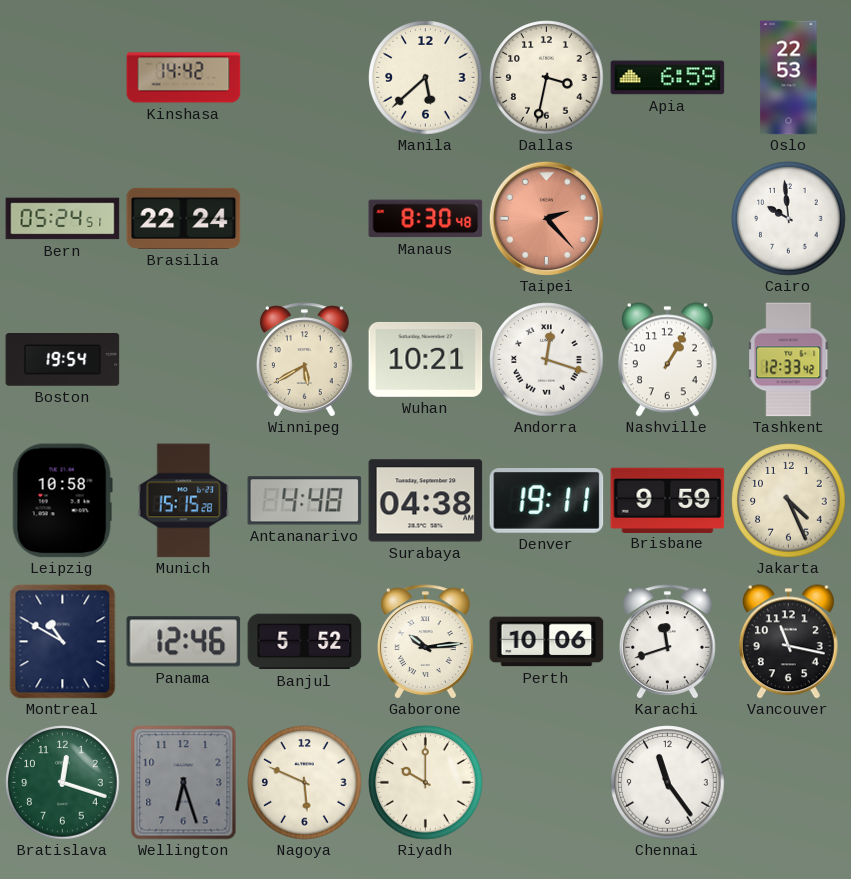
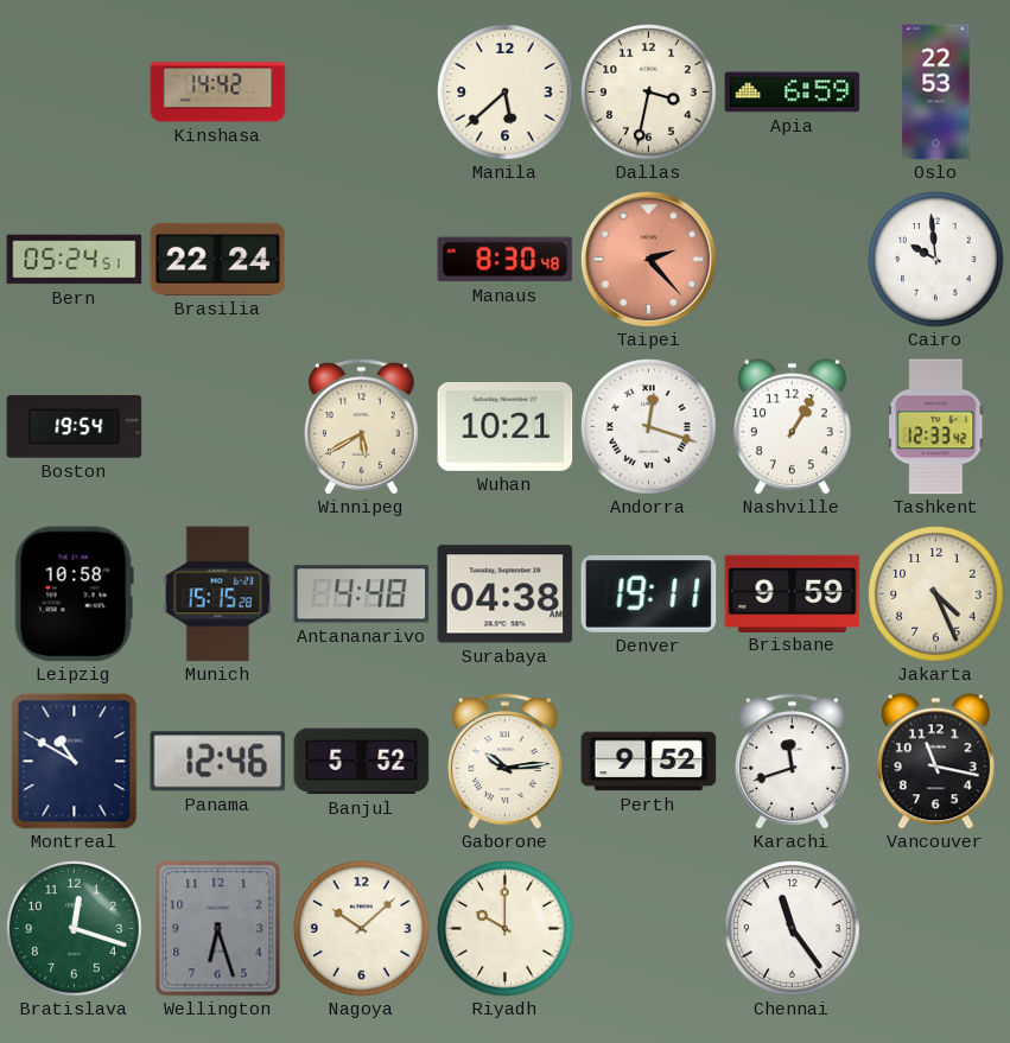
Perth: 10:06 -> 9:52
Nagoya: 5:49 -> 10:08
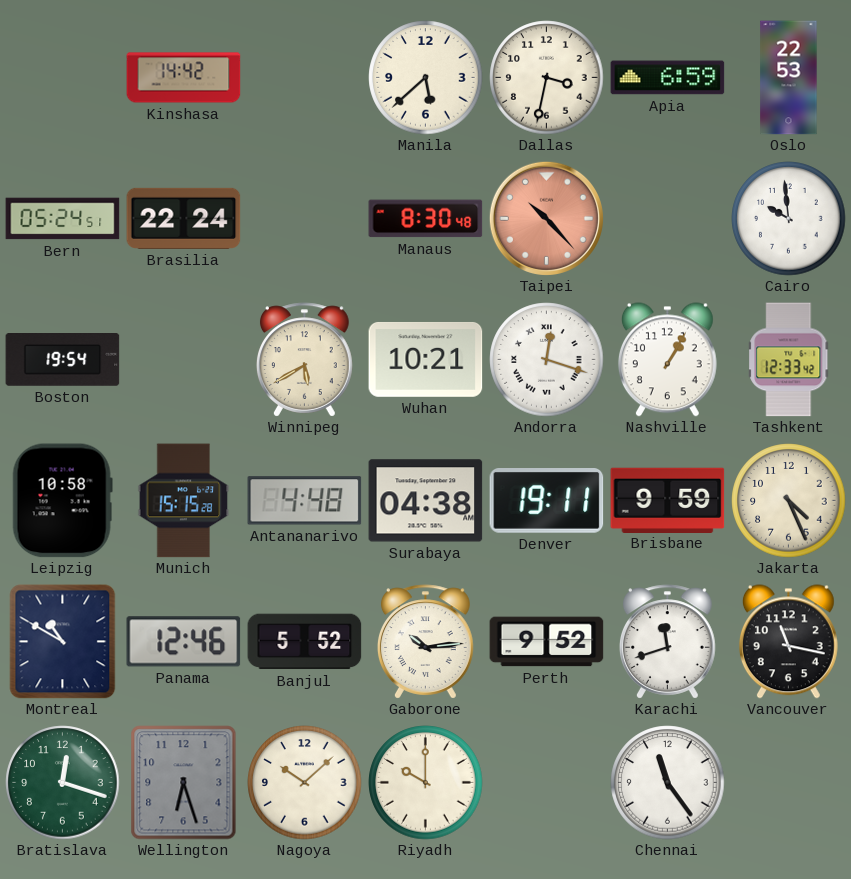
Taipei: 2:23 -> 10:23
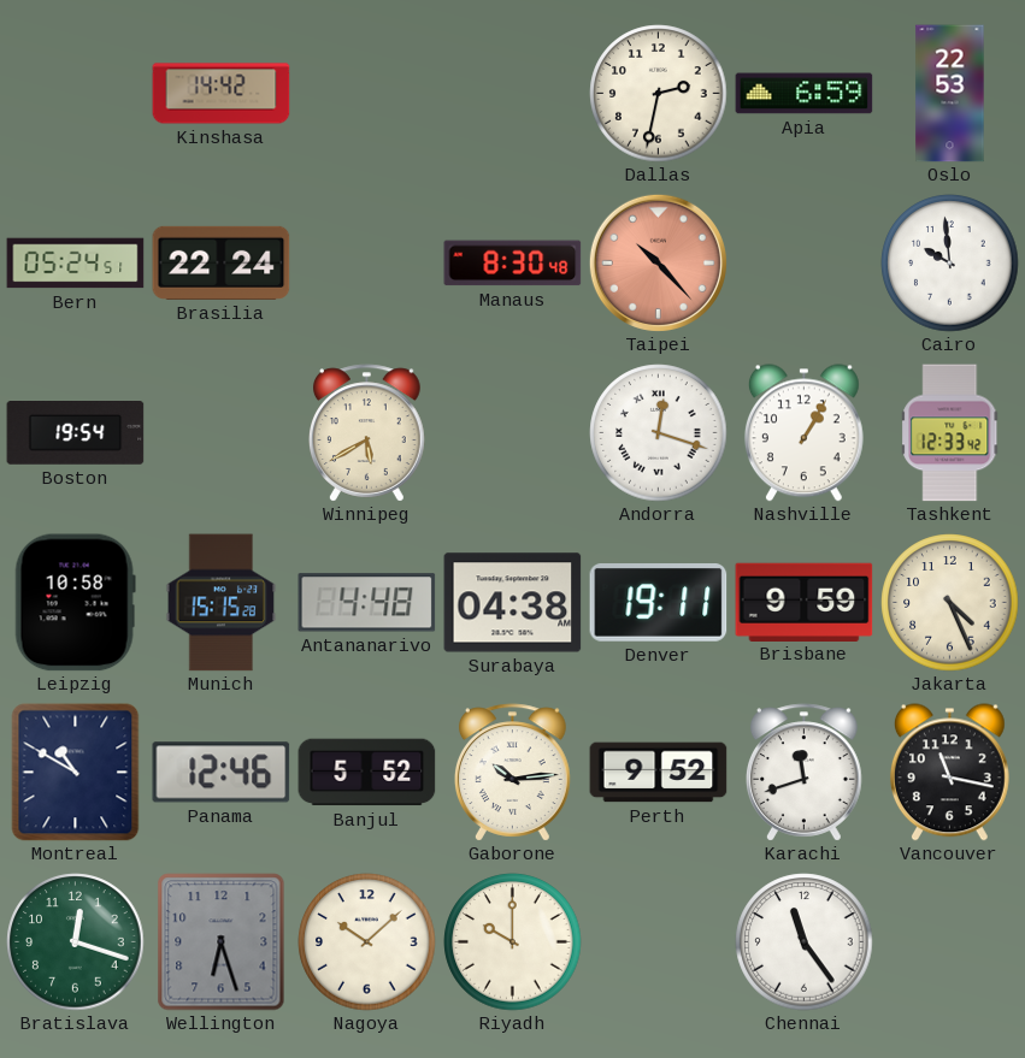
Manila: 5:38 -> none
Dallas: 3:32 -> 2:32
Wuhan: 10:21 -> none
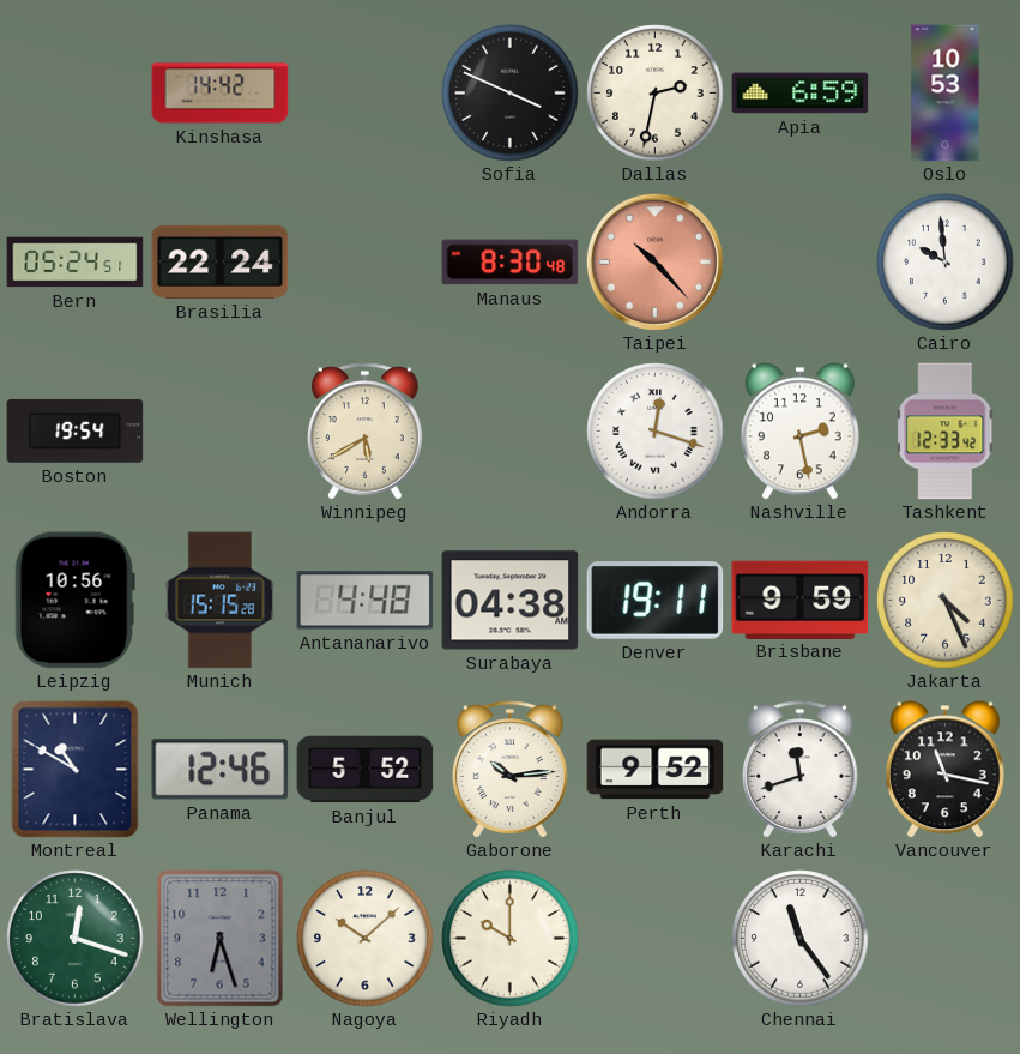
Sofia: none -> 3:49
Oslo: 22:53 -> 10:53
Nashville: 1:05 -> 2:28
Leipzig: 10:58 -> 10:56
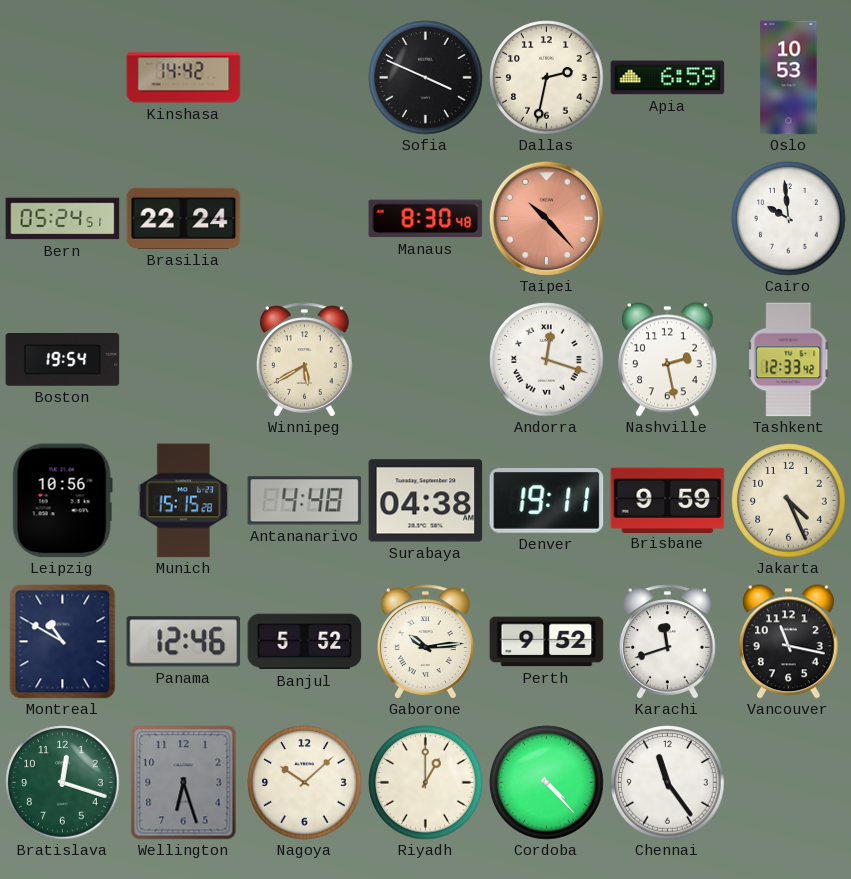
Riyadh: 10:00 -> 1:00
Cordoba: none -> 4:23
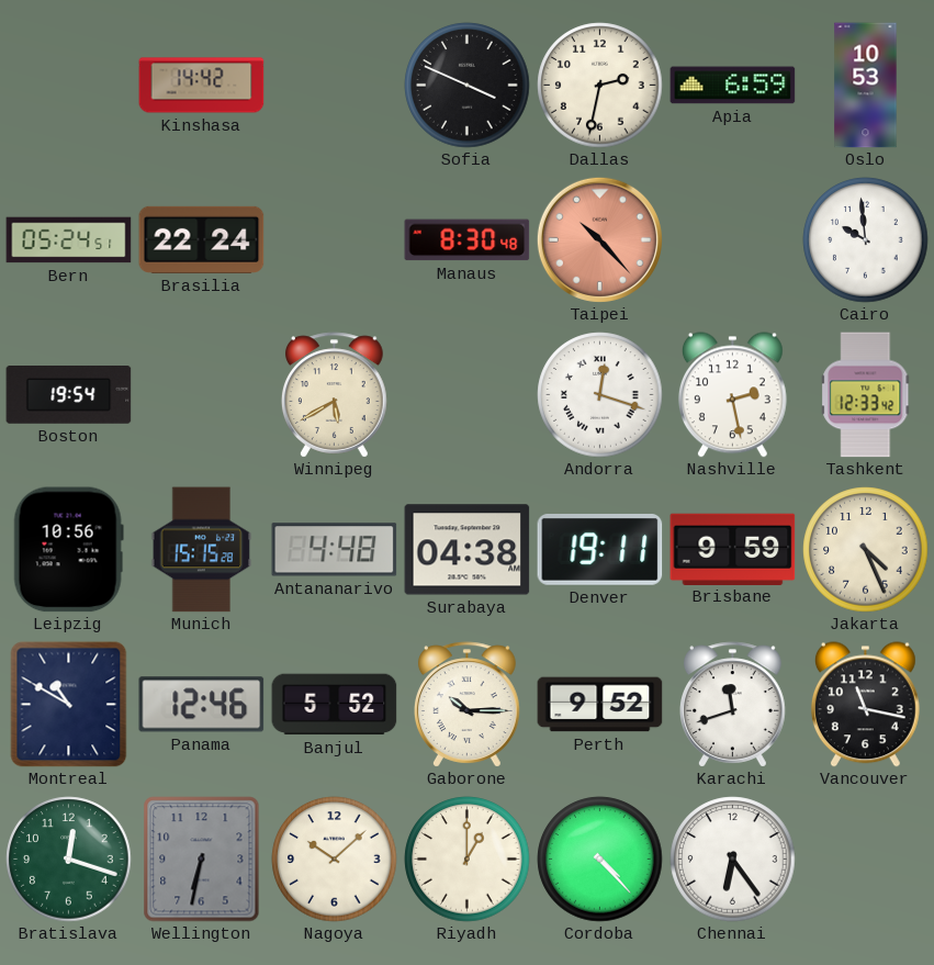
Gaborone: 10:14 -> 10:15
Wellington: 6:27 -> 6:32
Chennai: 11:24 -> 6:24
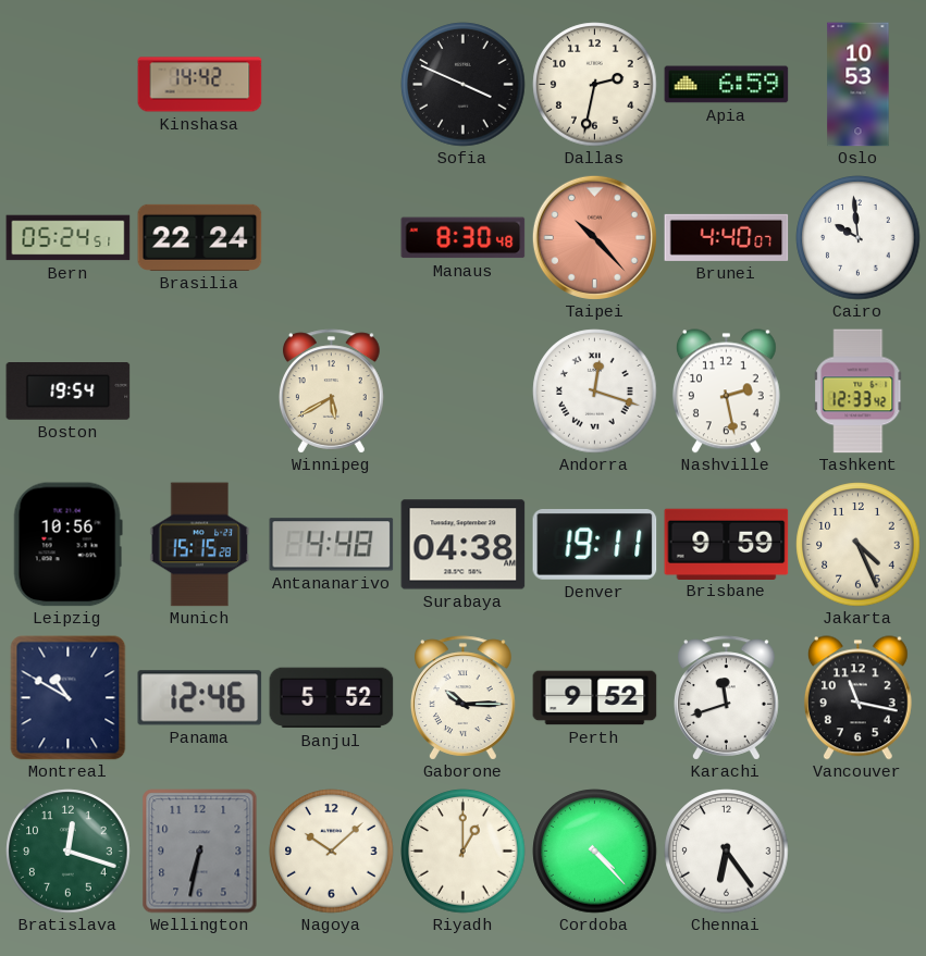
Brunei: none -> 4:40
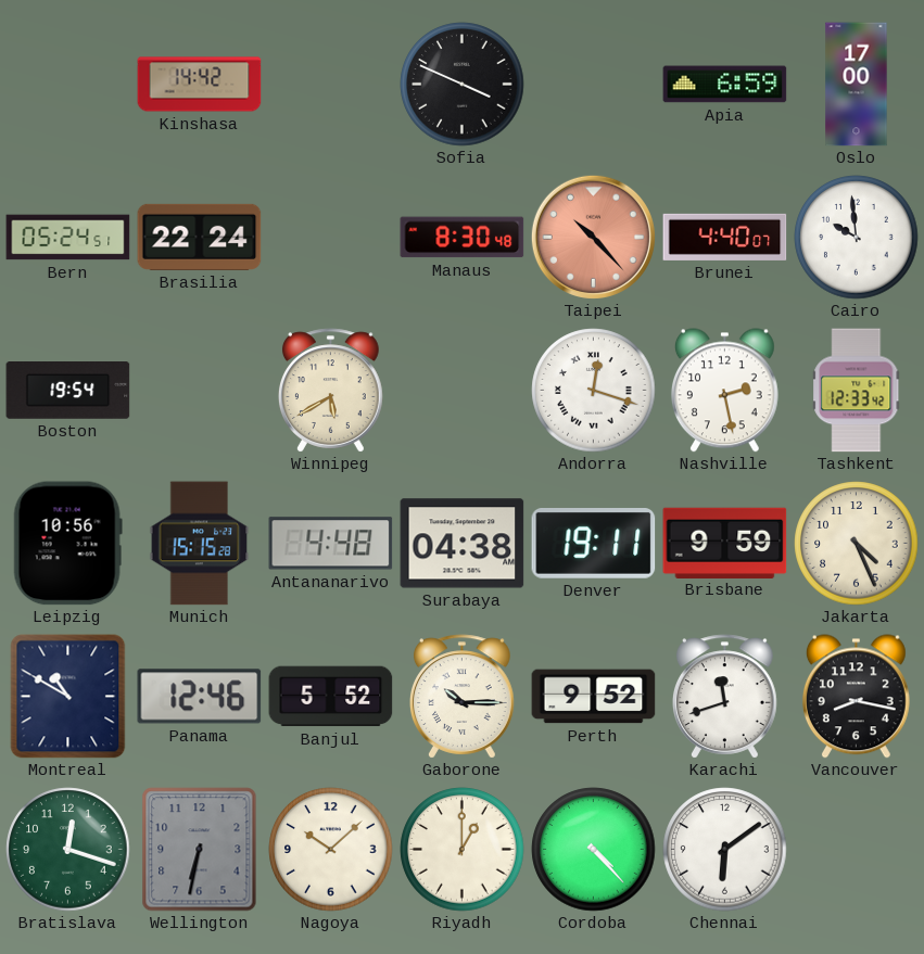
Dallas: 2:32 -> none
Oslo: 10:53 -> 17:00
Vancouver: 11:17 -> 8:17
Chennai: 6:24 -> 6:09
